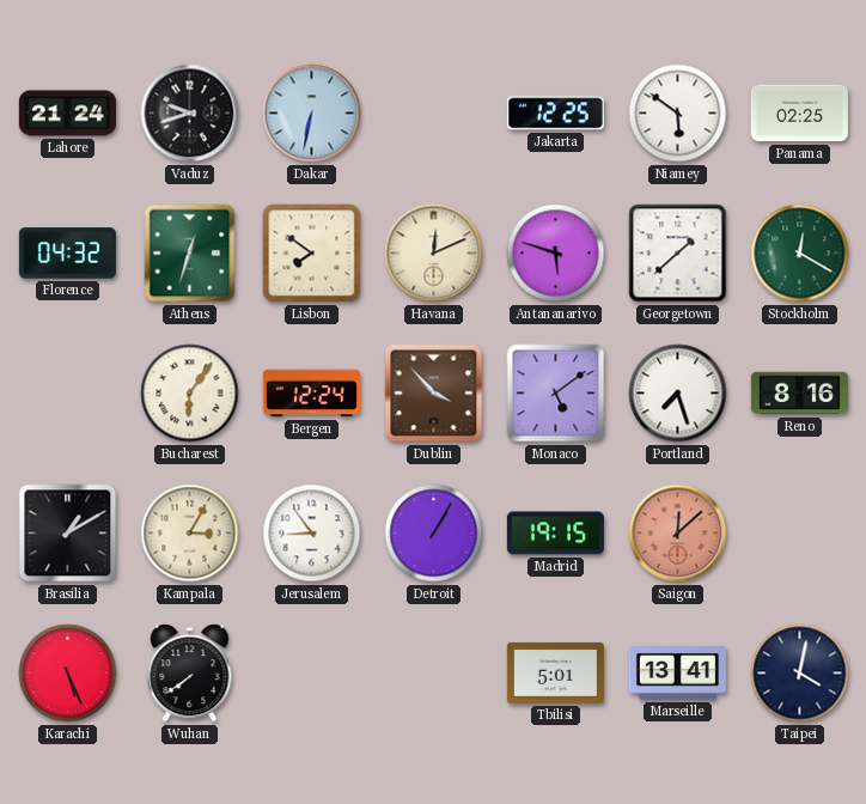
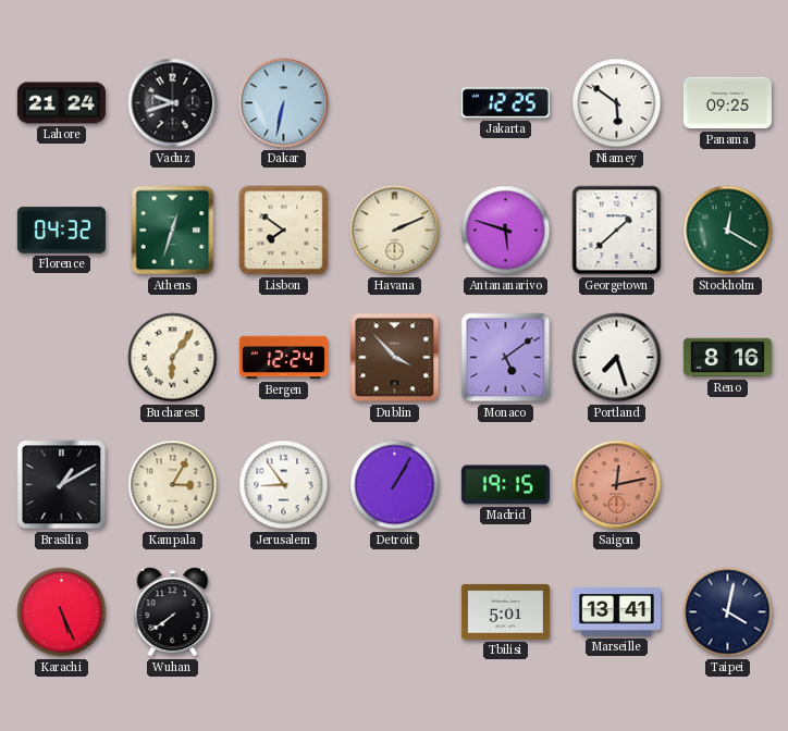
Panama: 02:25 -> 09:25
Havana: 12:11 -> 2:11
Saigon: 12:08 -> 12:13
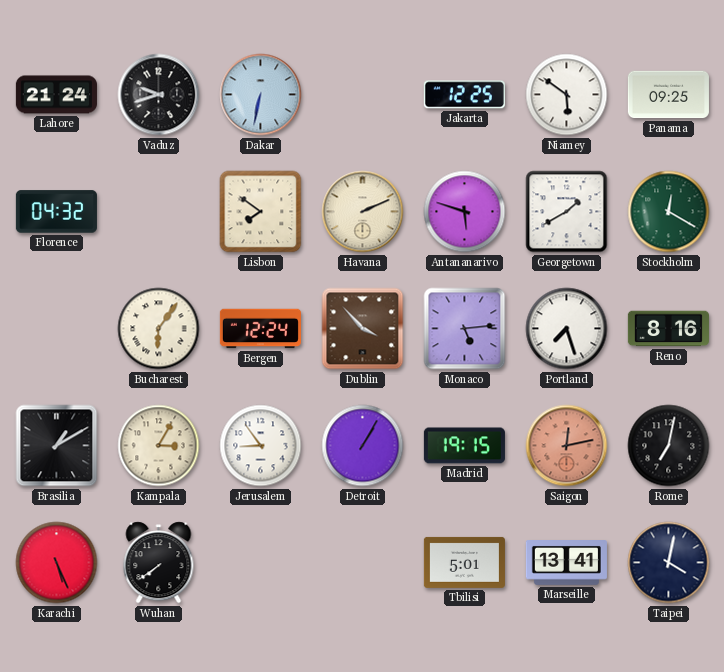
Athens: 12:33 -> none
Georgetown: 1:38 -> 1:40
Monaco: 5:09 -> 5:14
Rome: none -> 7:02
